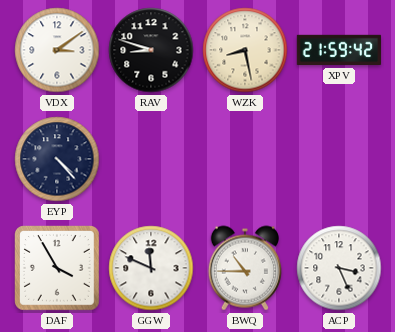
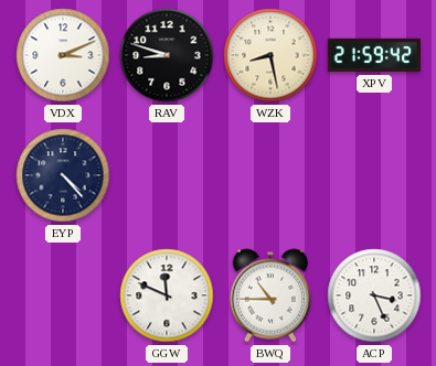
VDX: 3:09 -> 3:11
DAF: 3:55 -> none
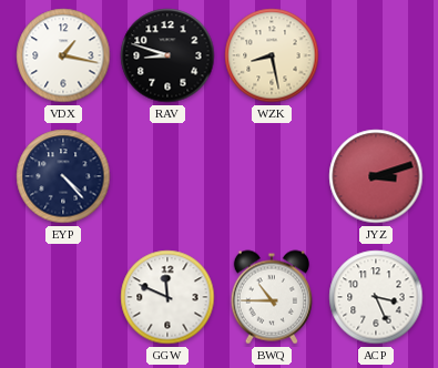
VDX: 3:11 -> 1:17
XPV: 21:59 -> none
JYZ: none -> 3:12
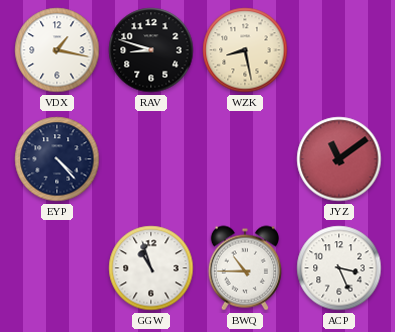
JYZ: 3:12 -> 11:09
GGW: 11:49 -> 10:57
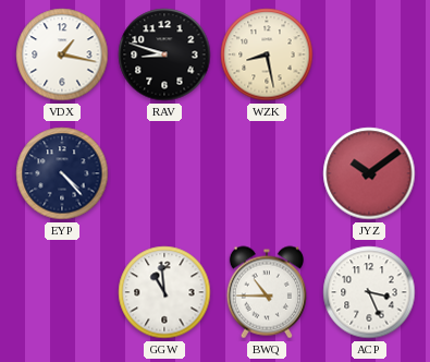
JYZ: 11:09 -> 10:09
GGW: 10:57 -> 10:59
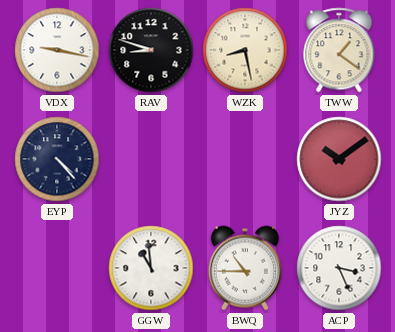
VDX: 1:17 -> 9:17
TWW: none -> 1:21
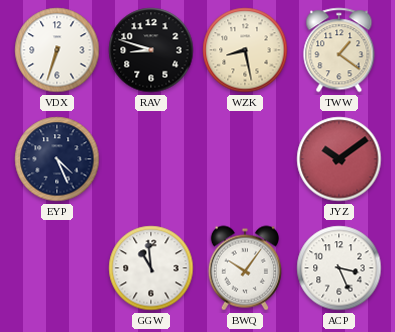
VDX: 9:17 -> 6:33
EYP: 4:23 -> 4:26
BWQ: 10:45 -> 10:06
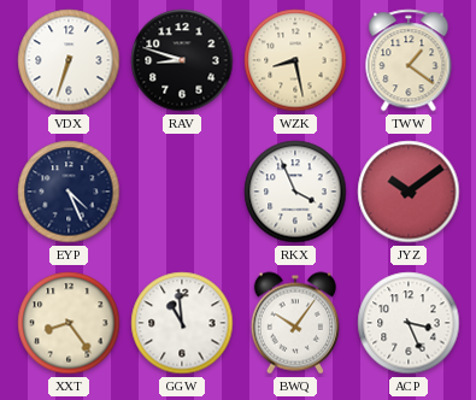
RKX: none -> 3:56
XXT: none -> 8:24
